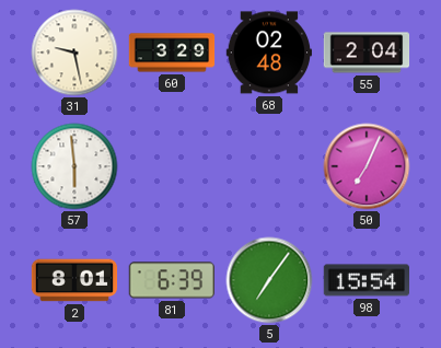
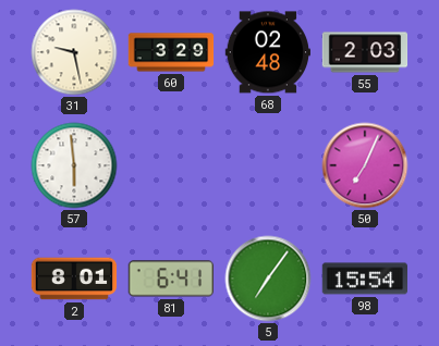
55: 2:04 -> 2:03
81: 6:39 -> 6:41
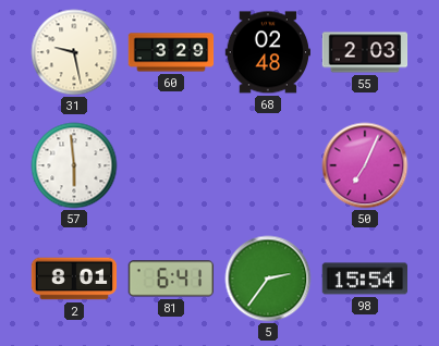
5: 7:06 -> 2:36
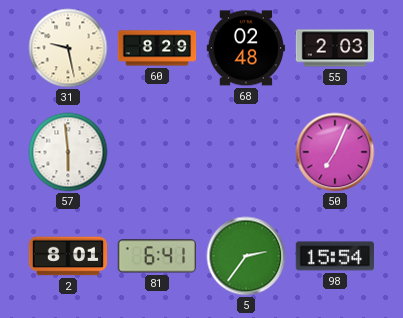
60: 3:29 -> 8:29
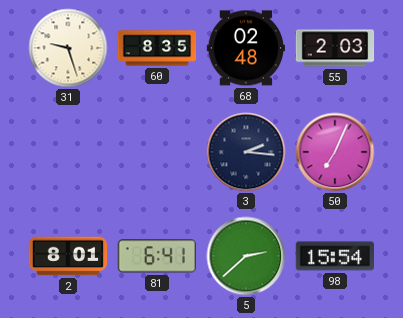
31: 9:28 -> 9:27
60: 8:29 -> 8:35
57: 5:59 -> none
3: none -> 2:16
5: 2:36 -> 2:38
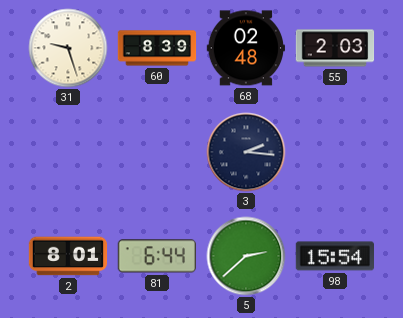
60: 8:35 -> 8:39
50: 7:04 -> none
81: 6:41 -> 6:44
